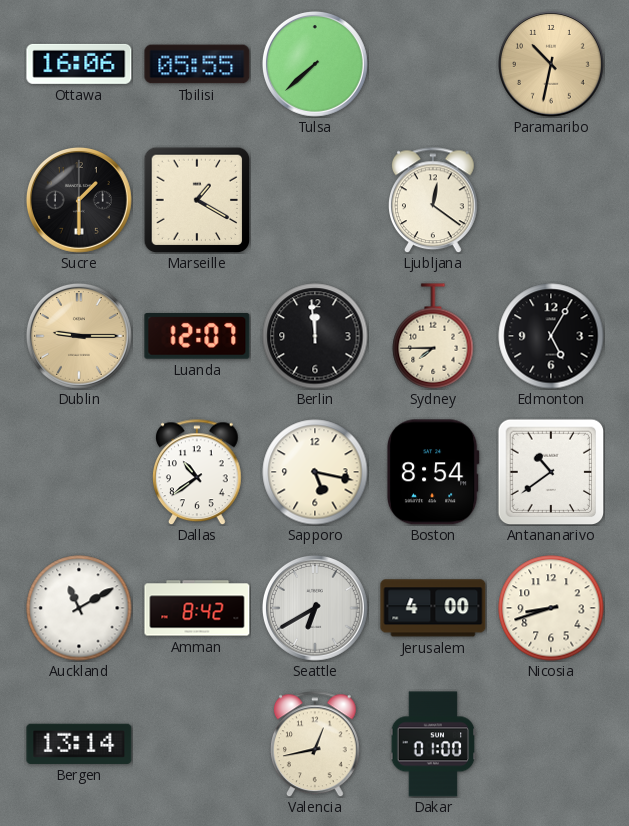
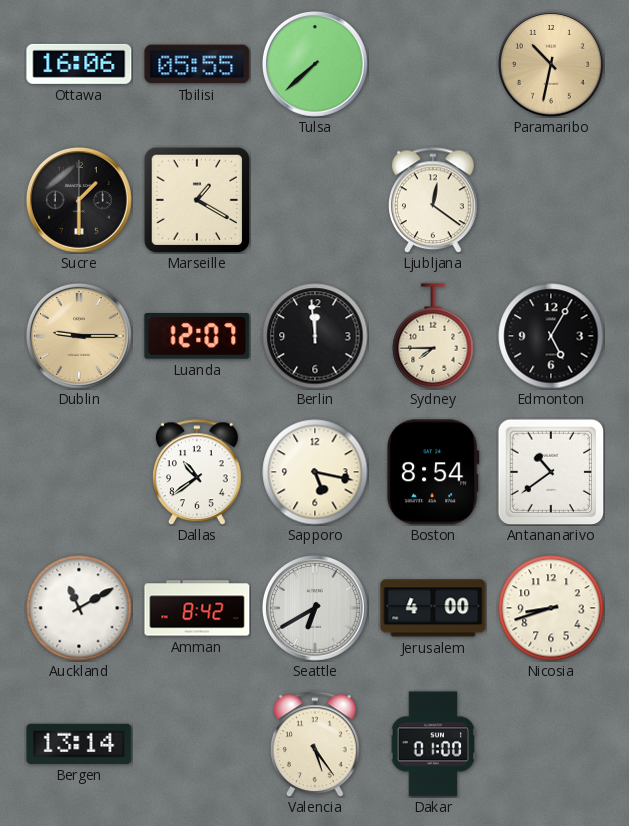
Valencia: 12:43 -> 5:24
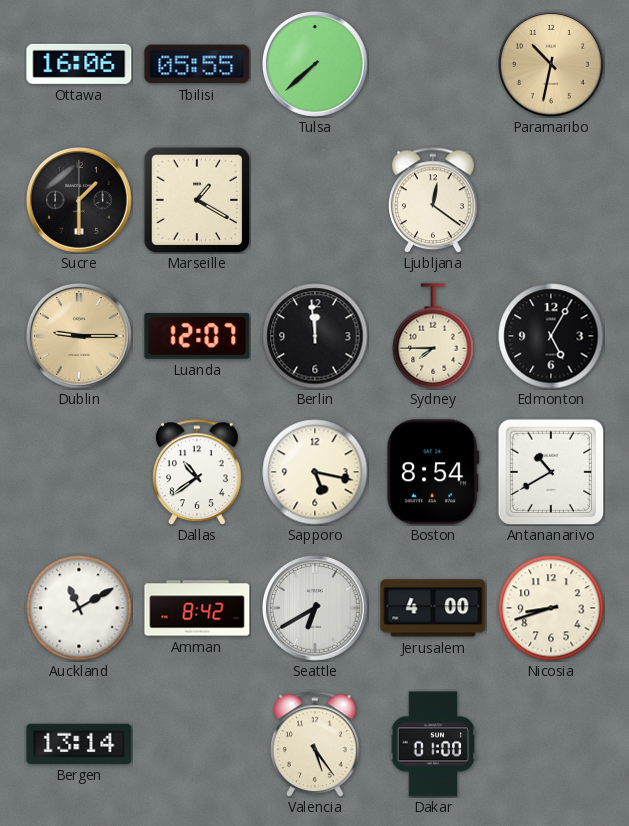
Antananarivo: 10:39 -> 10:40
